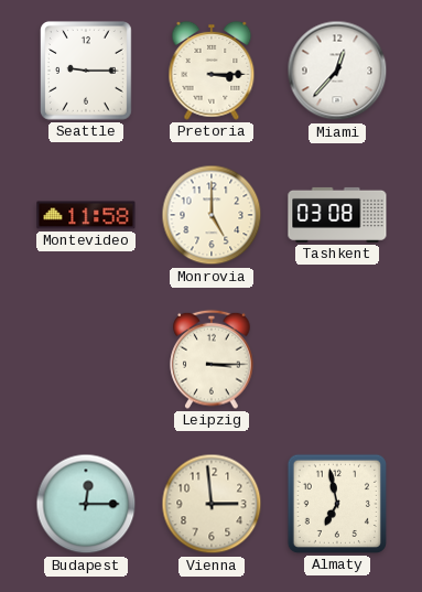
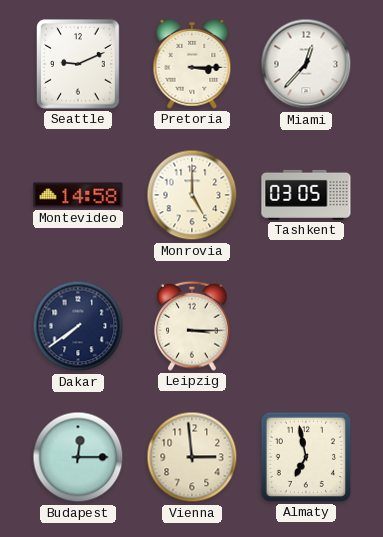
Seattle: 9:15 -> 9:11
Montevideo: 11:58 -> 14:58
Tashkent: 03:08 -> 03:05
Dakar: none -> 7:39
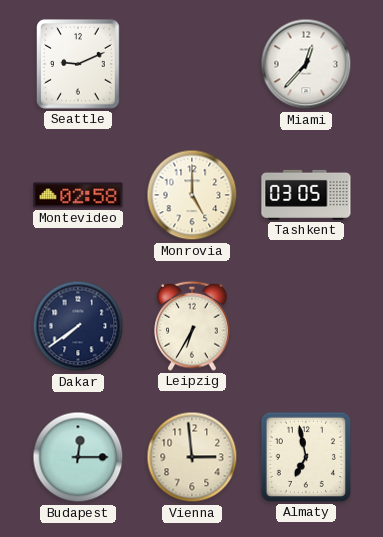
Pretoria: 3:15 -> none
Montevideo: 14:58 -> 02:58
Leipzig: 3:15 -> 6:35
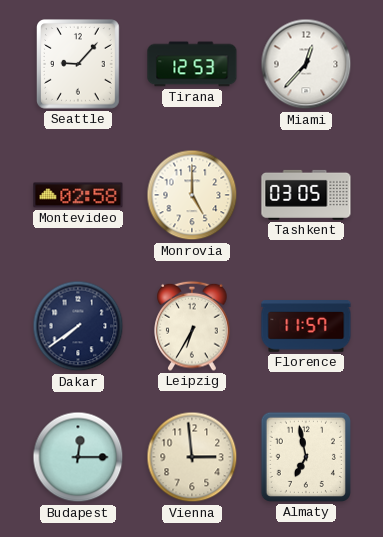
Seattle: 9:11 -> 9:07
Tirana: none -> 12:53
Florence: none -> 11:57
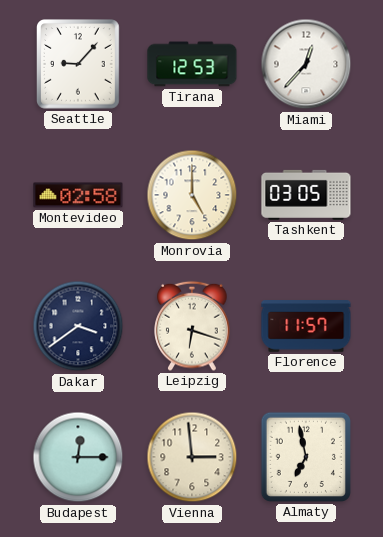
Dakar: 7:39 -> 3:39
Leipzig: 6:35 -> 6:18
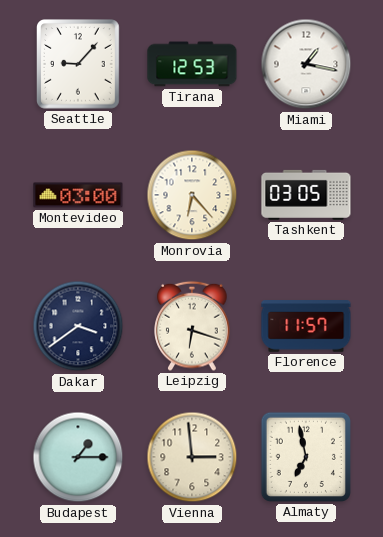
Miami: 12:37 -> 1:17
Montevideo: 02:58 -> 03:00
Monrovia: 5:00 -> 6:23
Budapest: 12:15 -> 1:15
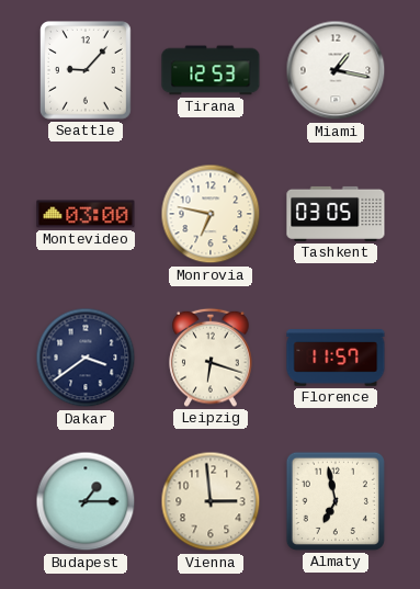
Monrovia: 6:23 -> 6:47
